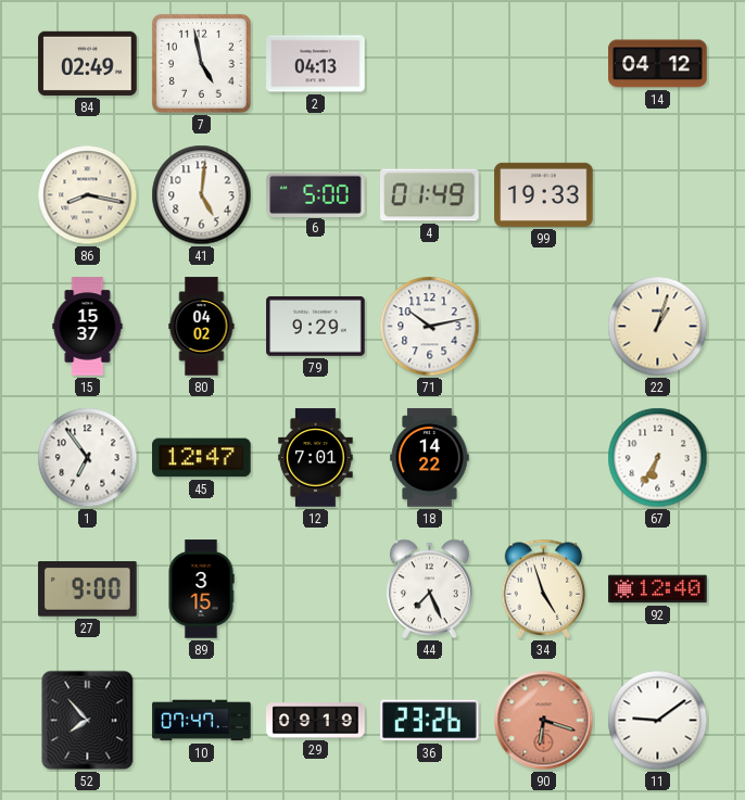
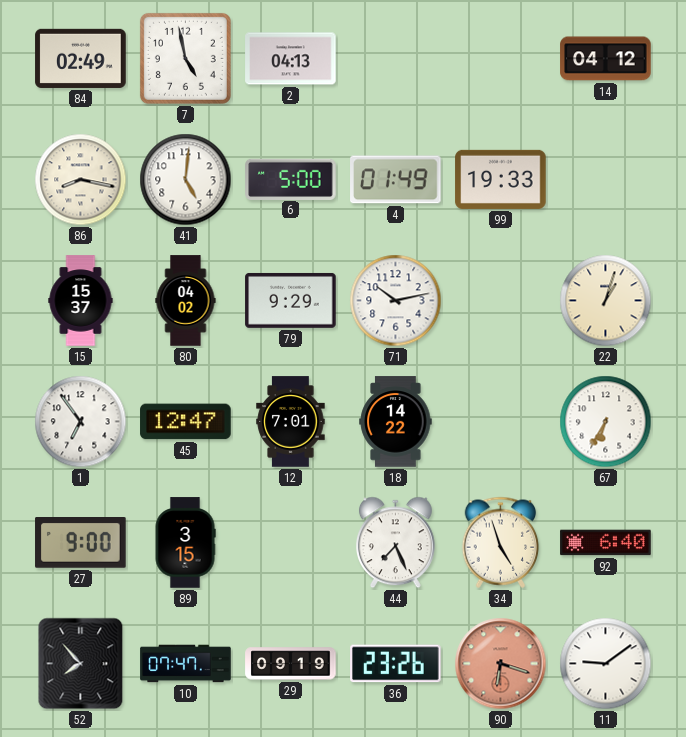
92: 12:40 -> 6:40
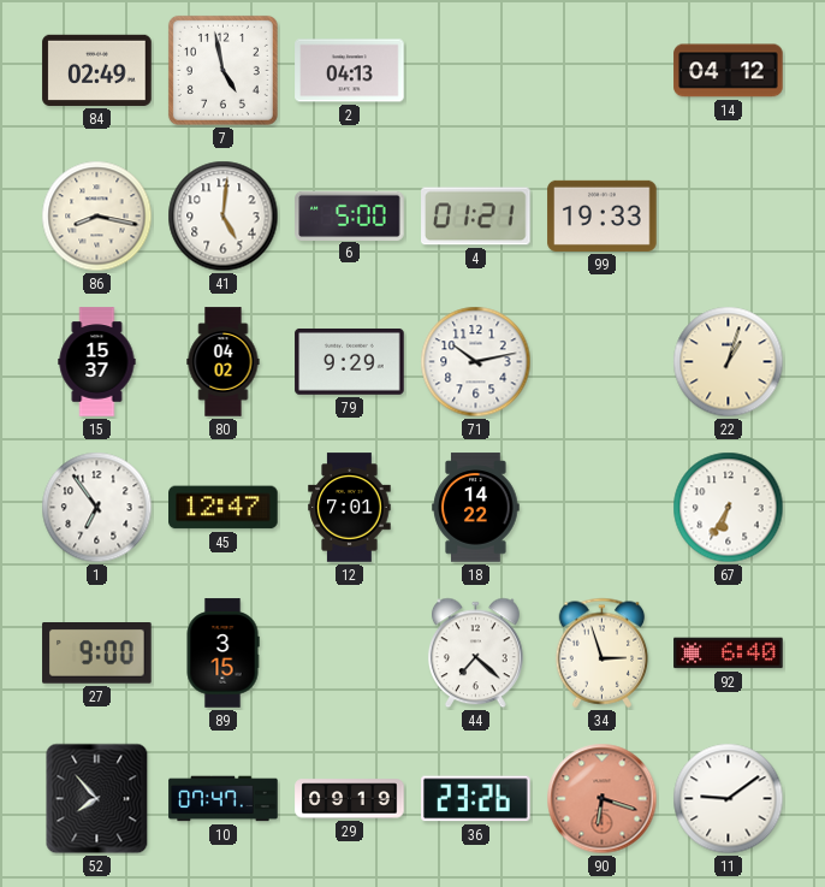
4: 01:49 -> 01:21
44: 7:26 -> 7:22
34: 4:57 -> 2:57
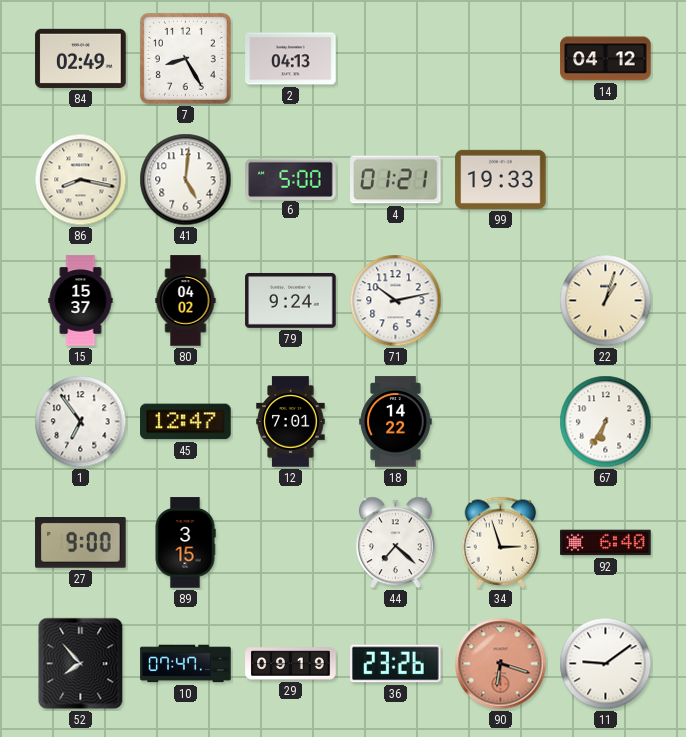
7: 4:58 -> 8:25
79: 9:29 -> 9:24
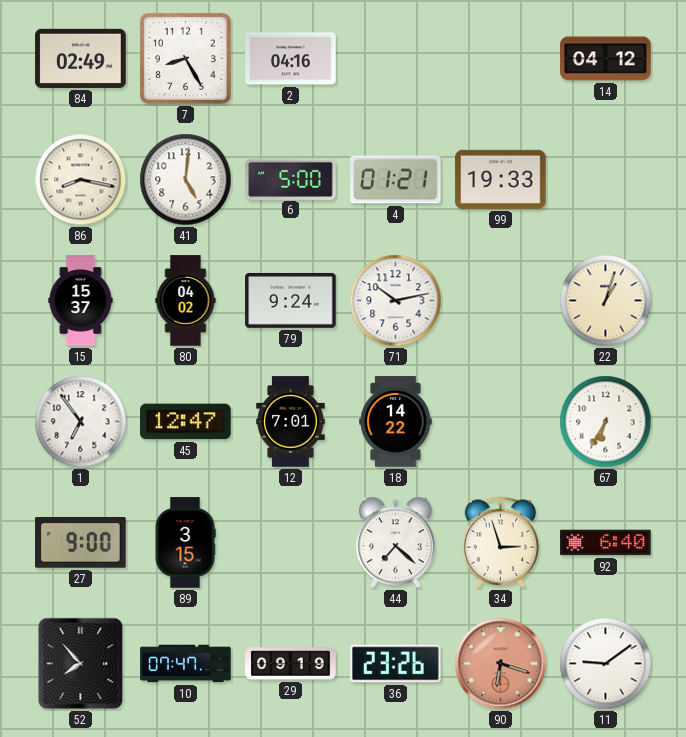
2: 04:13 -> 04:16
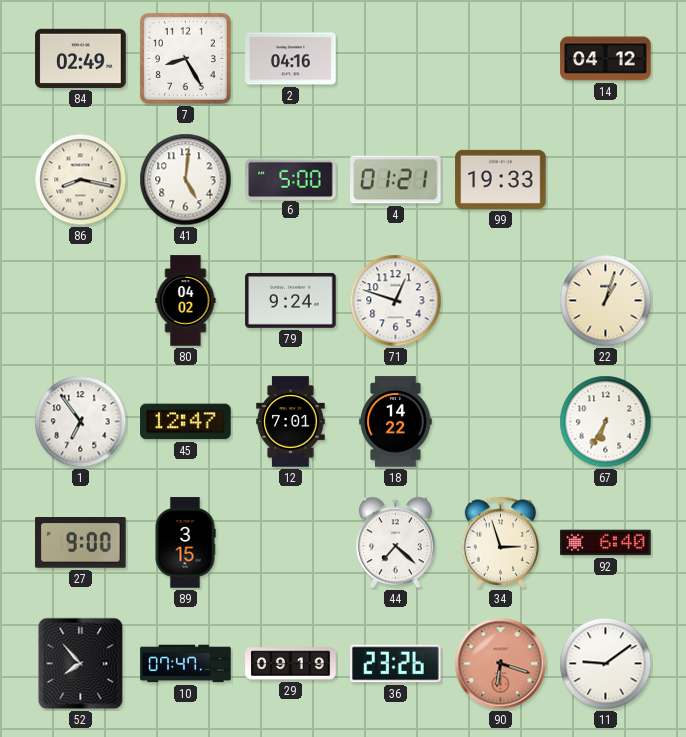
15: 15:37 -> none
71: 10:13 -> 12:48
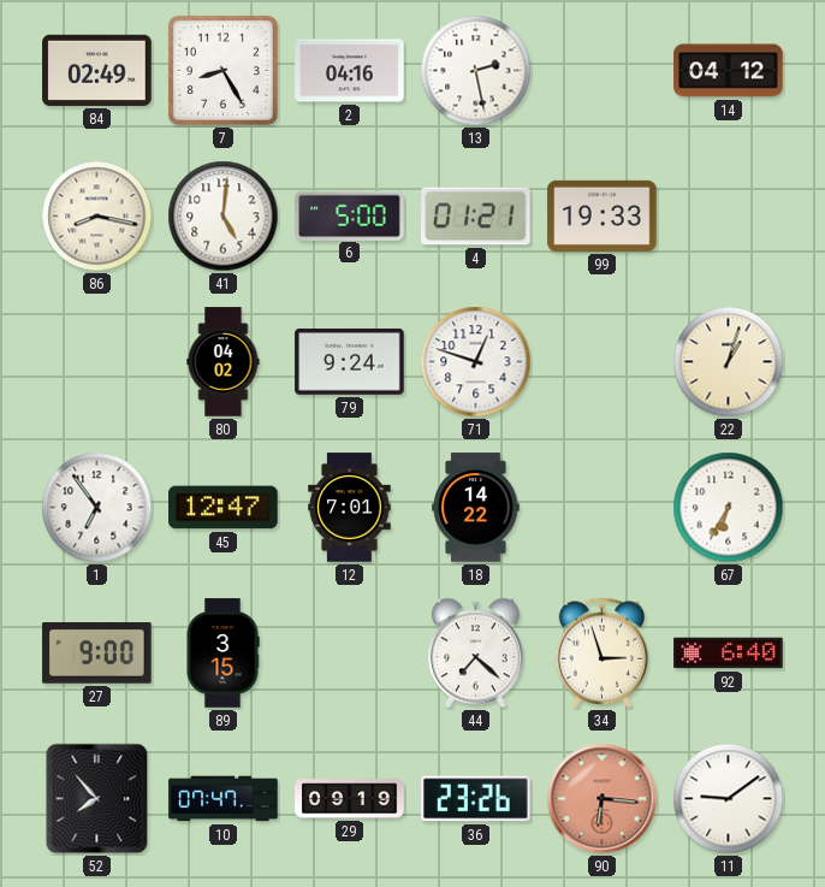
13: none -> 2:28
90: 6:18 -> 6:16
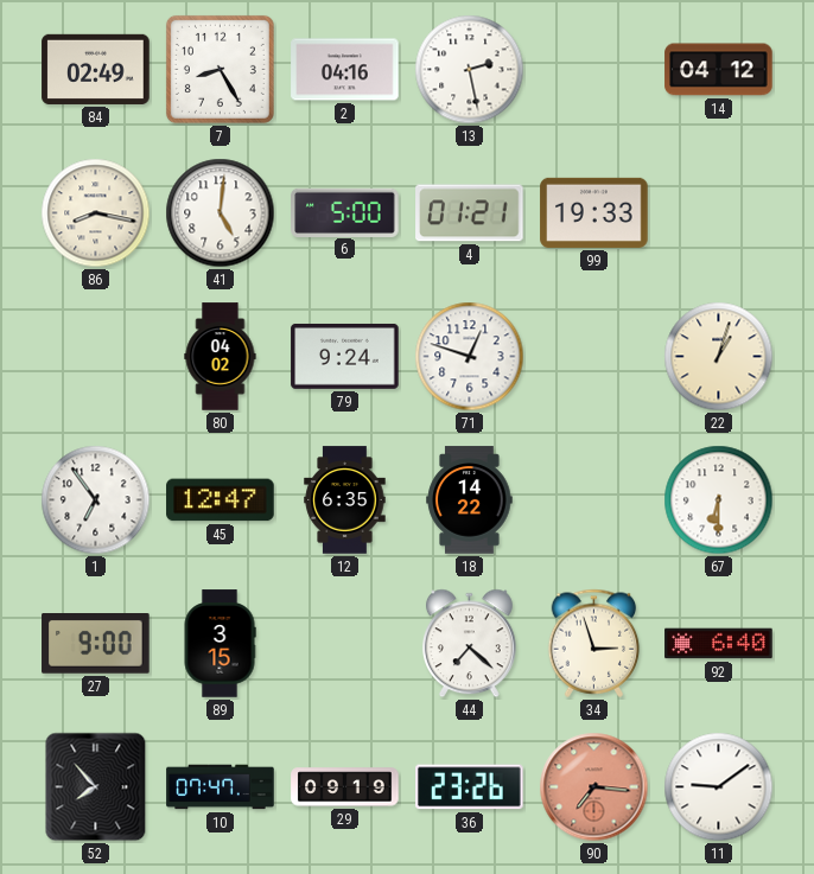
12: 7:01 -> 6:35
67: 6:35 -> 6:30
90: 6:16 -> 7:16
